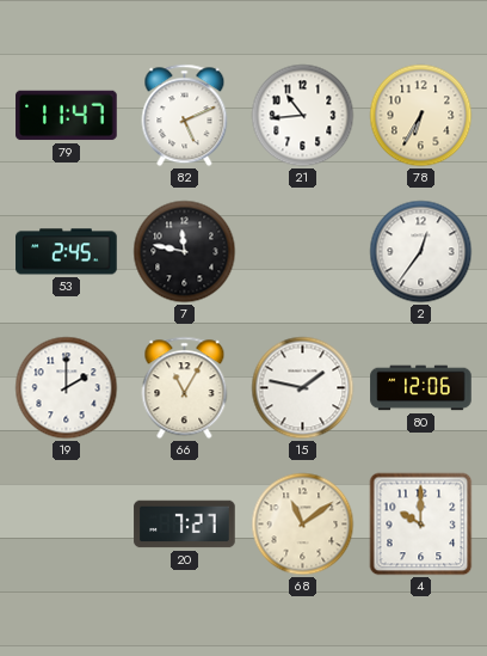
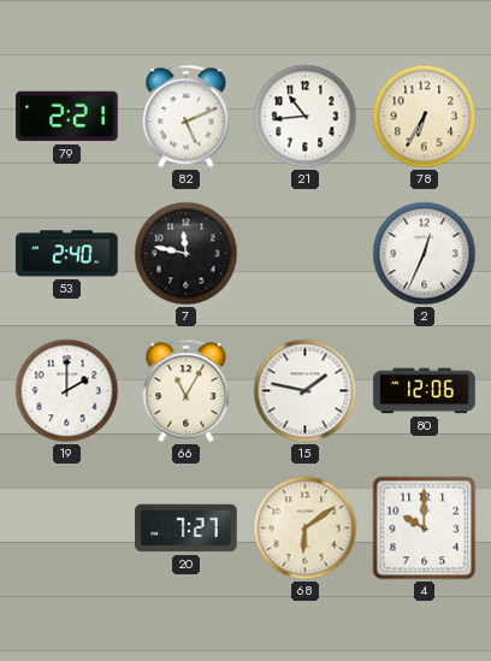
79: 11:47 -> 2:21
53: 2:45 -> 2:40
2: 12:36 -> 12:34
68: 11:09 -> 6:09
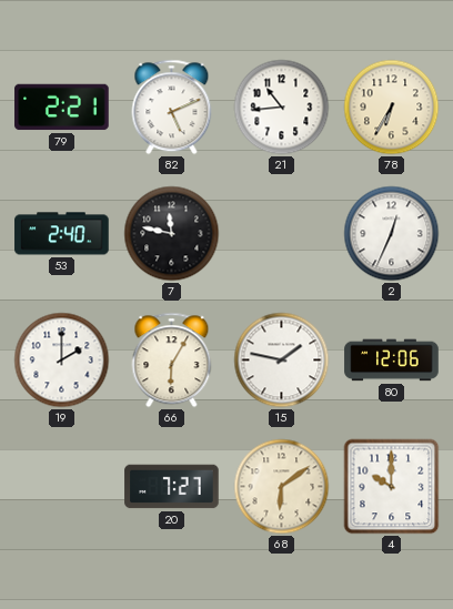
66: 11:05 -> 6:05
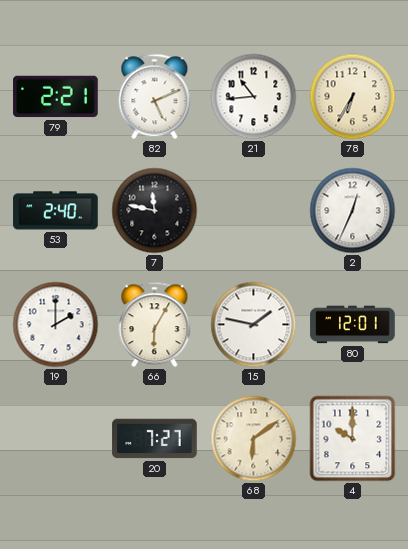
80: 12:06 -> 12:01
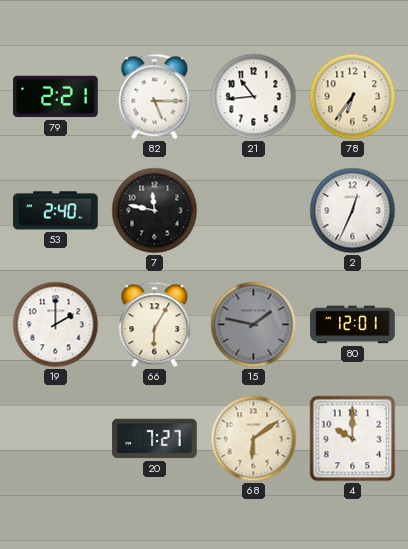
82: 5:11 -> 5:15
78: 6:35 -> 6:36
15 dial: white -> grey
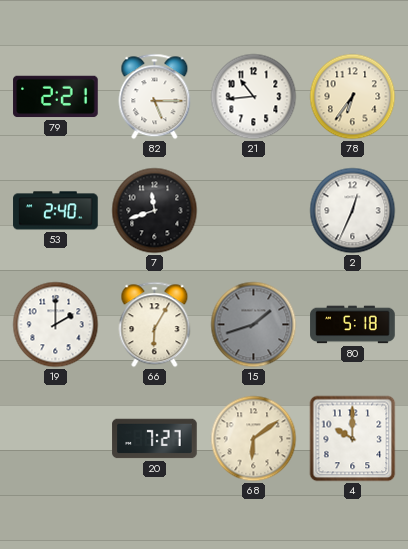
7: 11:47 -> 11:42
15: 1:47 -> 1:42
80: 12:01 -> 5:18
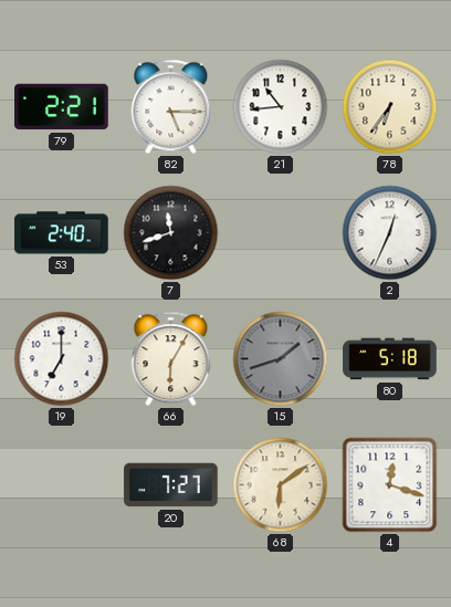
19: 2:00 -> 7:00
4: 10:00 -> 12:18
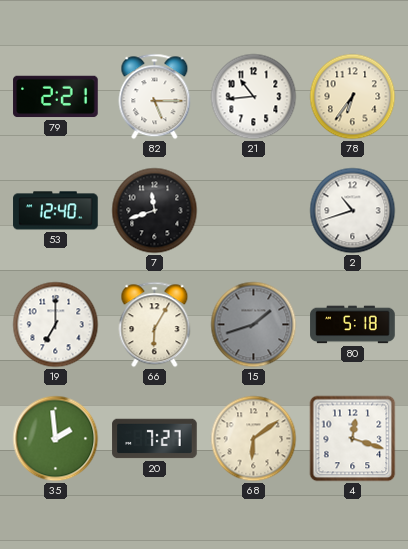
53: 2:40 -> 12:40
2: 12:34 -> 10:42
35: none -> 1:59
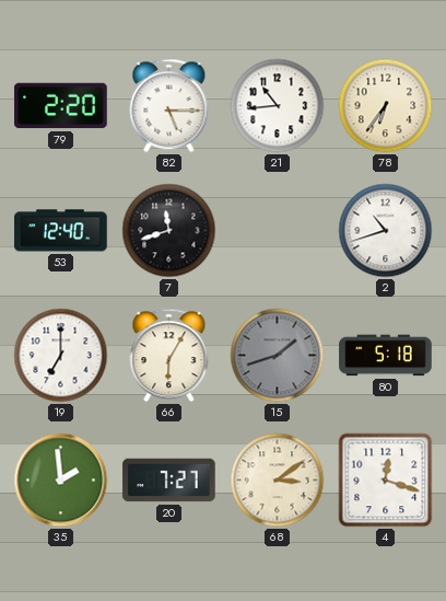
79: 2:21 -> 2:20
68: 6:09 -> 3:09
